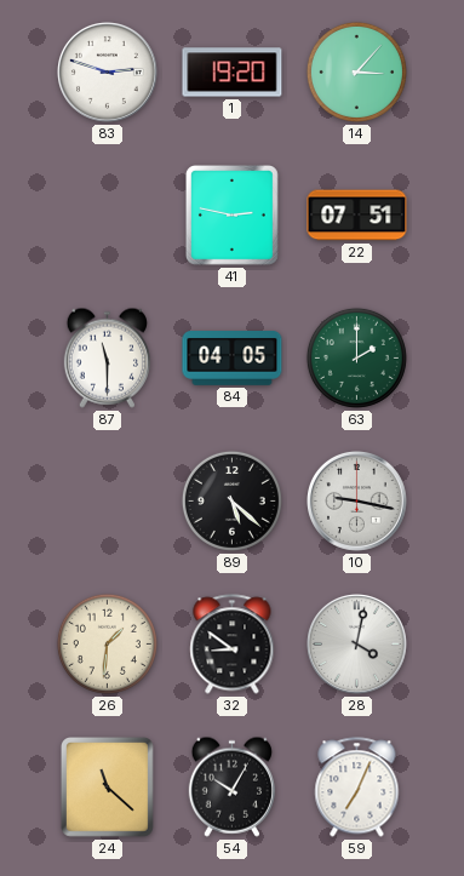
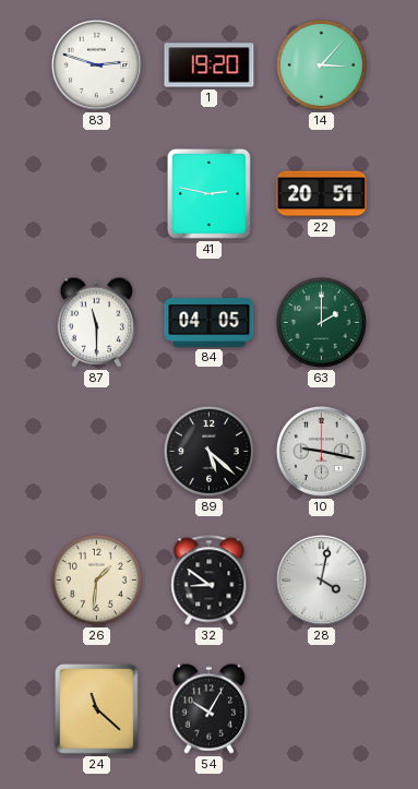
22: 07:51 -> 20:51
59: 7:04 -> none
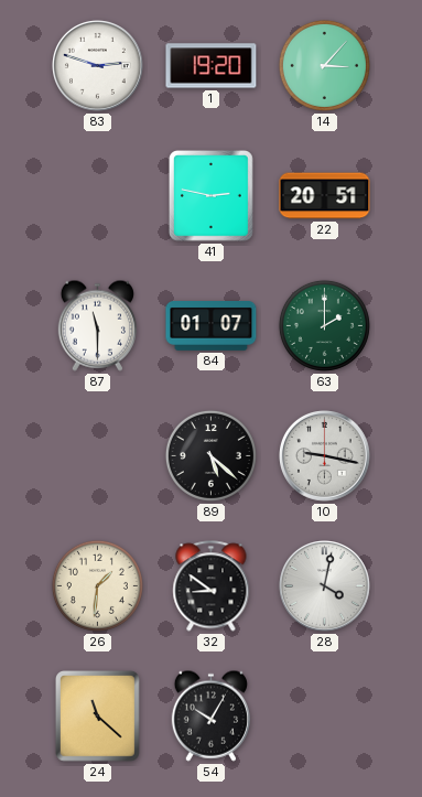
84: 04:05 -> 01:07
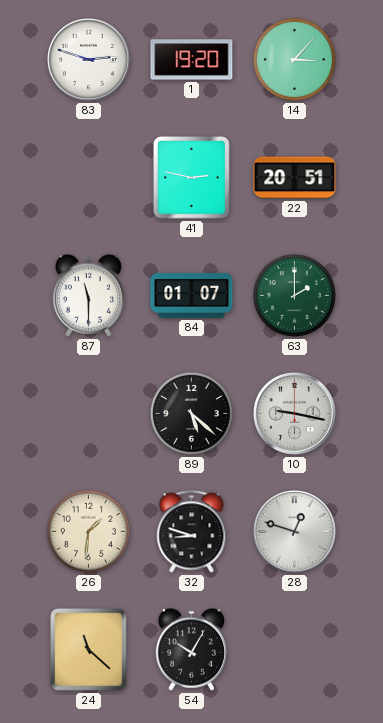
32: 8:51 -> 8:48
28: 4:02 -> 12:48
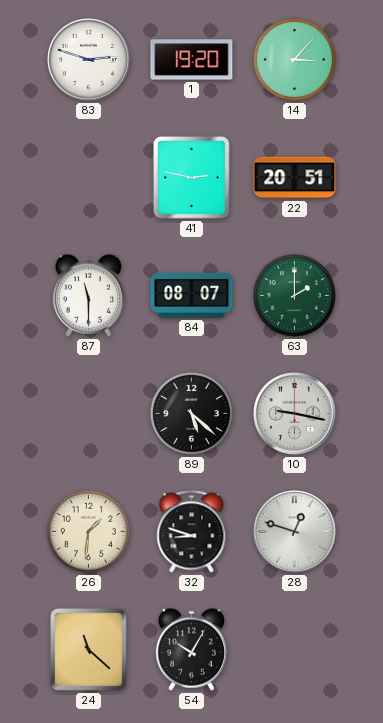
84: 01:07 -> 08:07
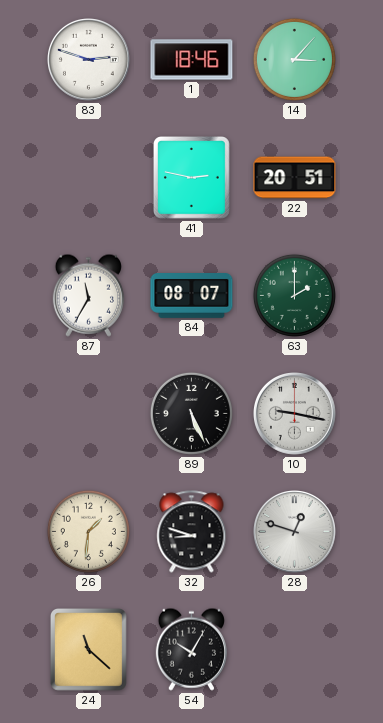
1: 19:20 -> 18:46
87: 11:30 -> 11:35
89: 5:22 -> 5:26
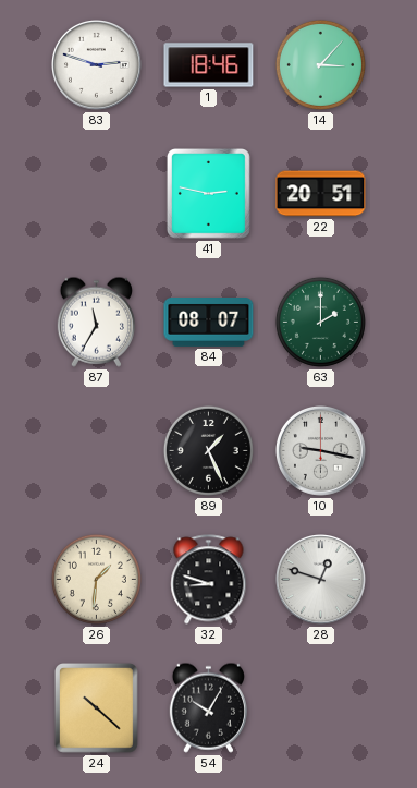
89: 5:26 -> 1:26
24: 11:22 -> 10:22
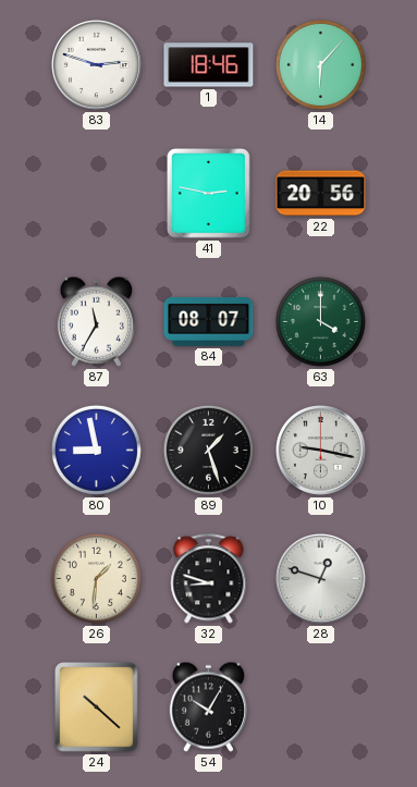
14: 3:07 -> 6:07
22: 20:51 -> 20:56
63: 2:00 -> 4:00
80: none -> 8:58
89: 1:26 -> 1:27
